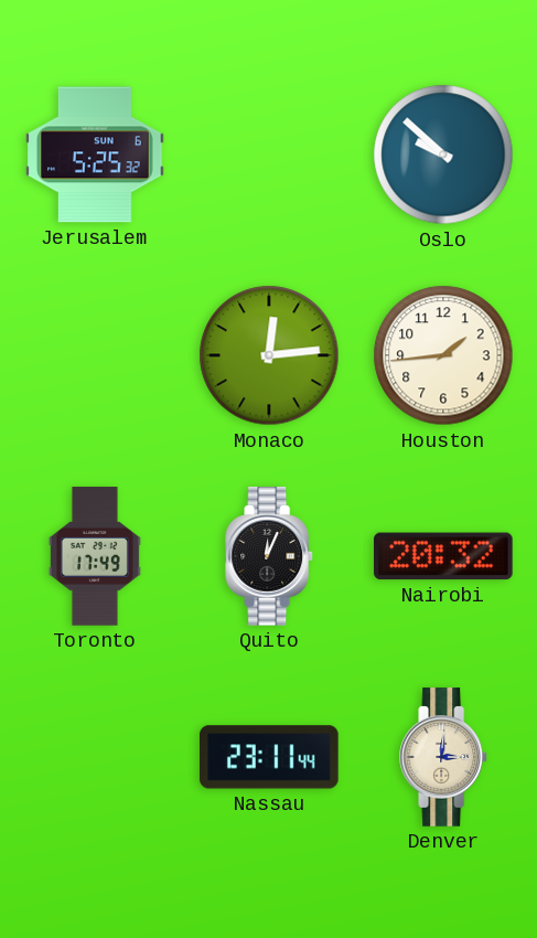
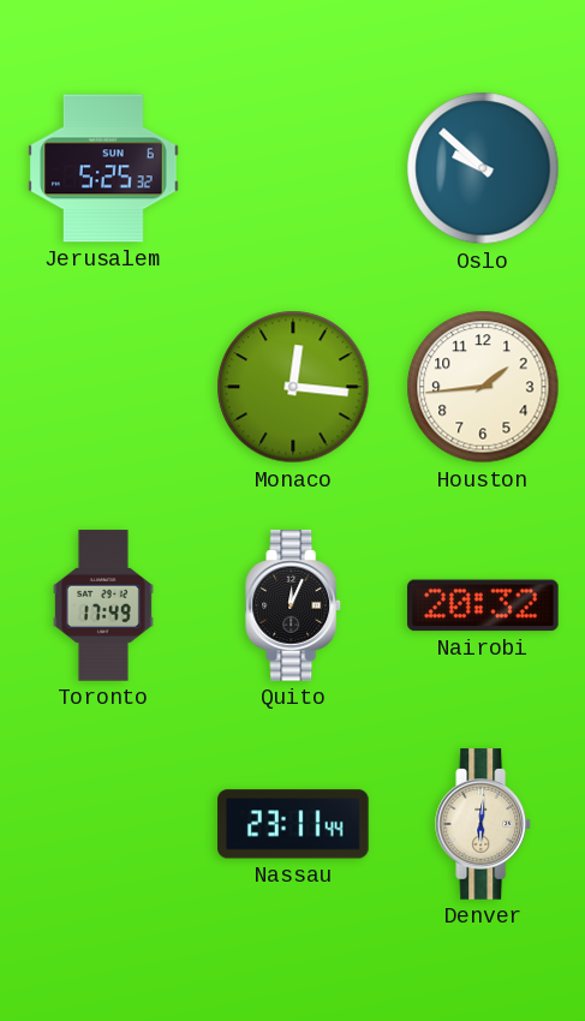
Monaco: 12:14 -> 12:16
Denver: 3:01 -> 6:01
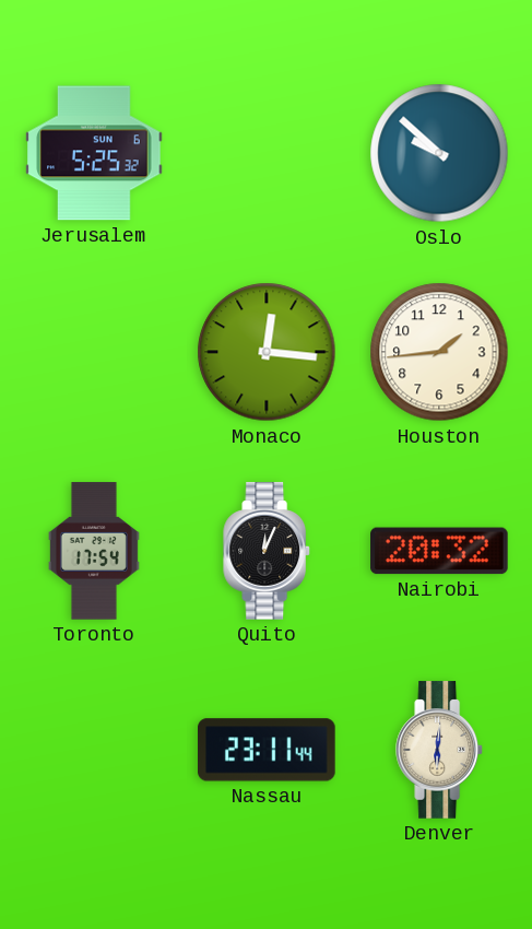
Toronto: 17:49 -> 17:54
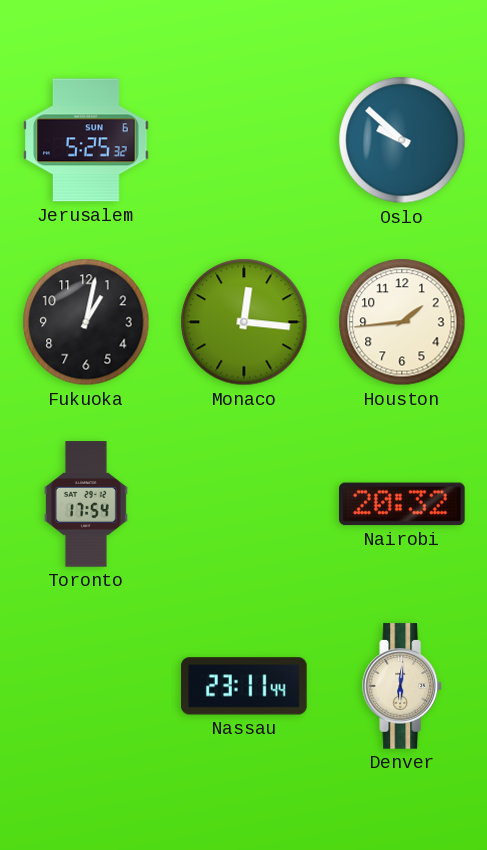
Fukuoka: none -> 1:02
Quito: 12:04 -> none
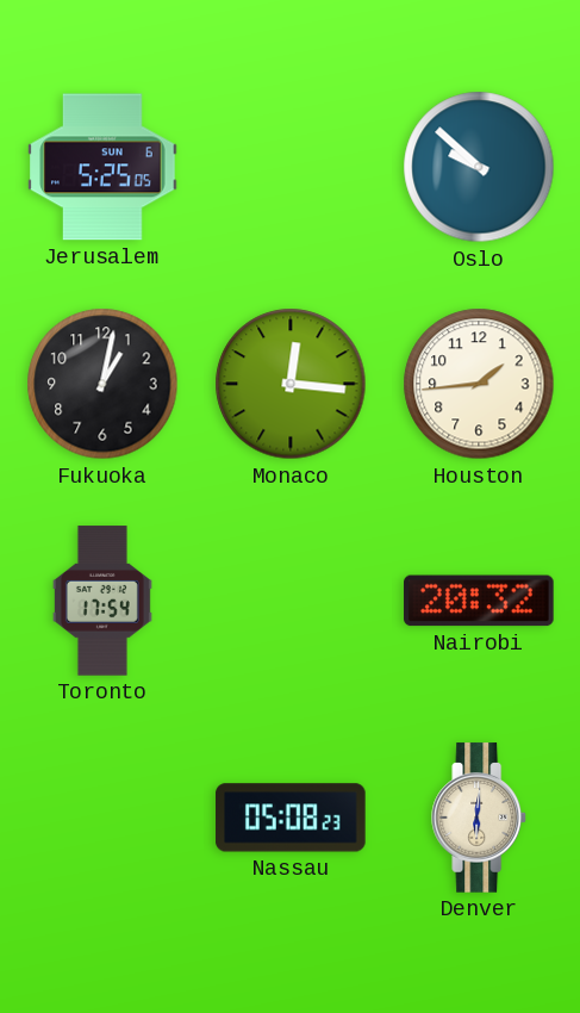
Jerusalem: 5:25:32 -> 5:25:05
Nassau: 23:11 -> 05:08
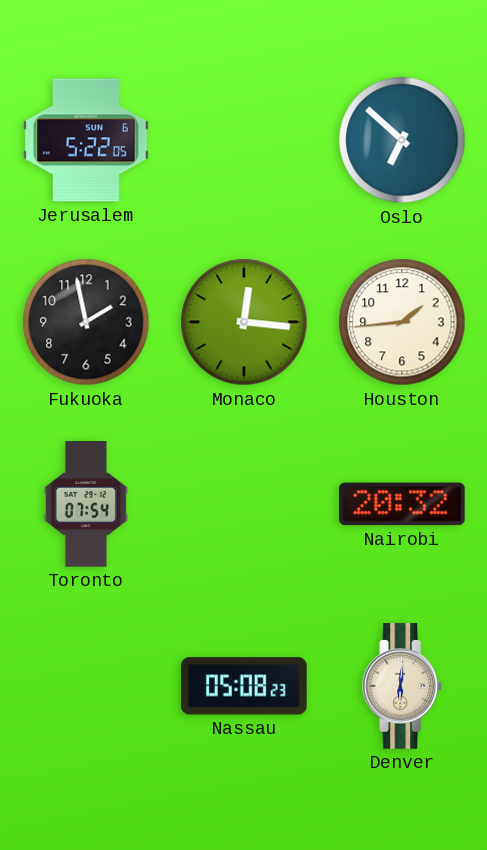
Jerusalem: 5:25 -> 5:22
Oslo: 9:52 -> 6:52
Fukuoka: 1:02 -> 1:58
Toronto: 17:54 -> 07:54
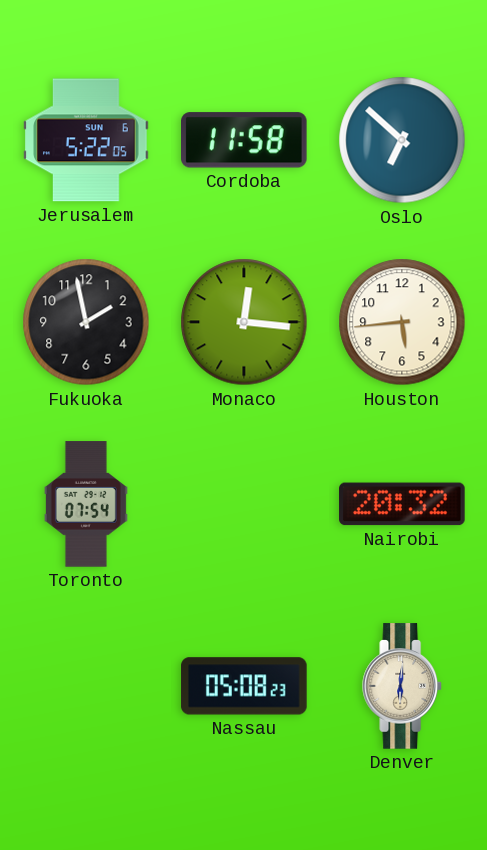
Cordoba: none -> 11:58
Houston: 1:44 -> 5:44
